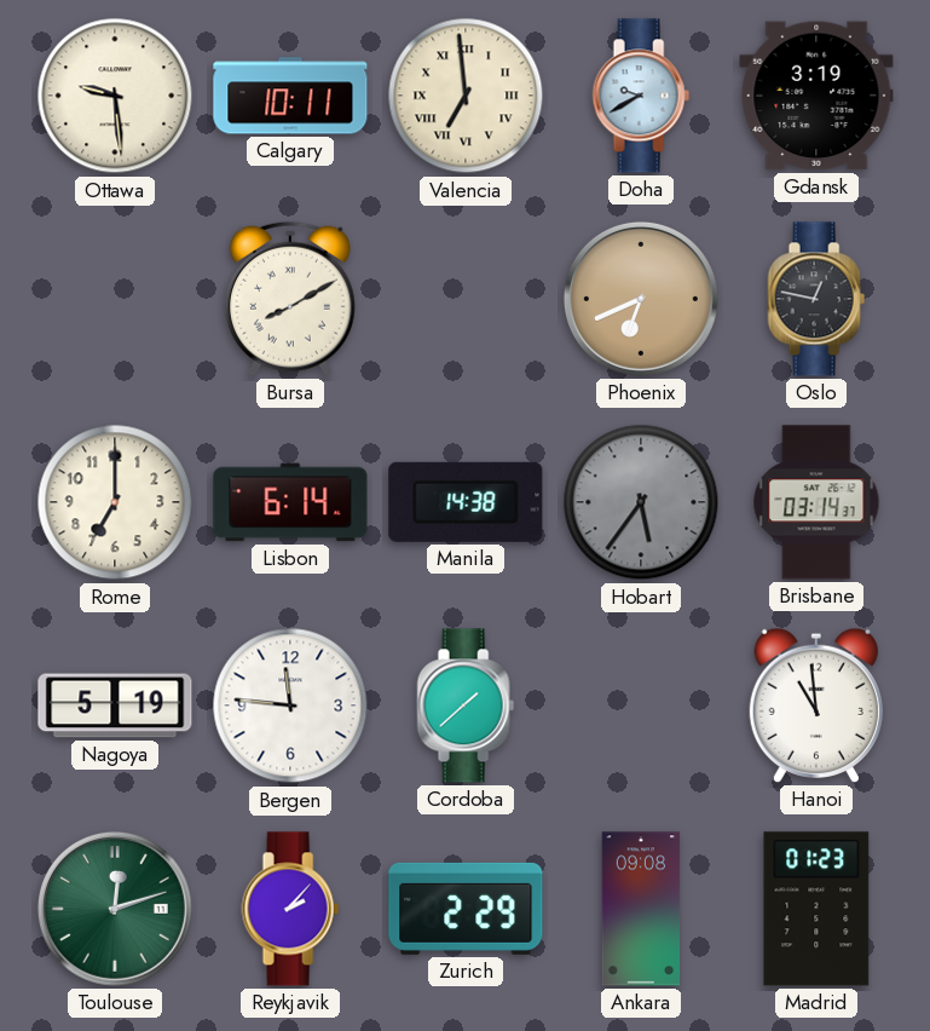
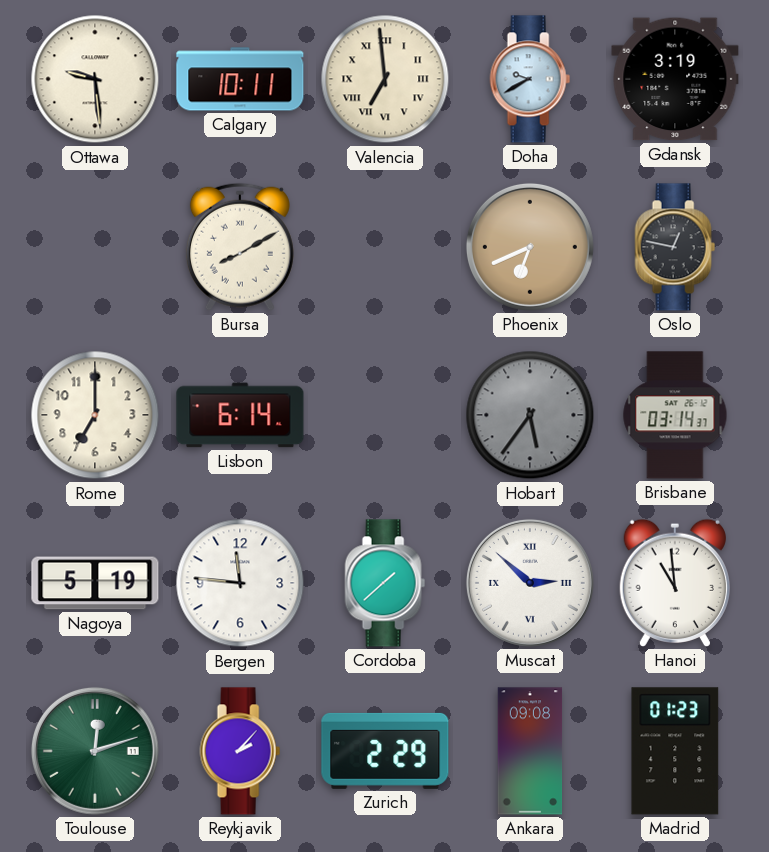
Manila: 14:38 -> none
Muscat: none -> 2:52
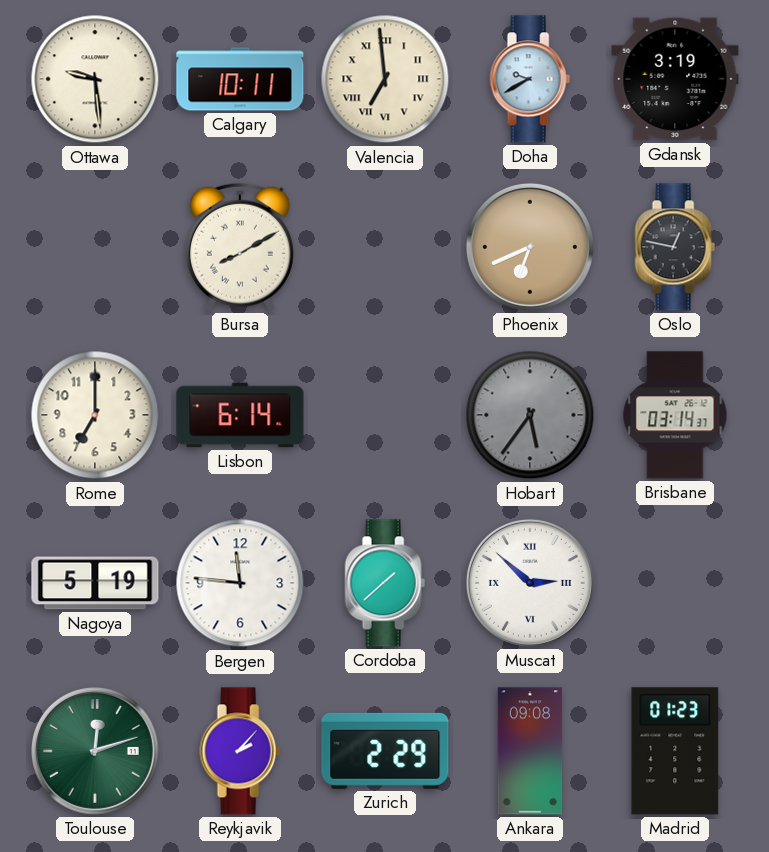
Hanoi: 10:59 -> none
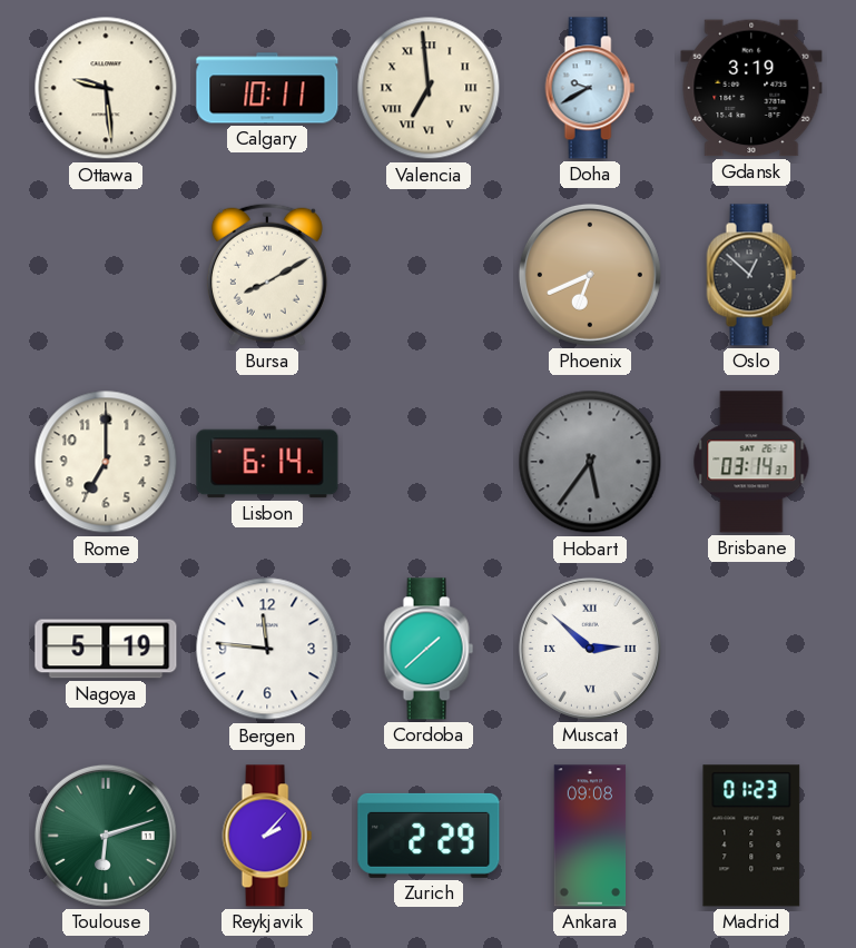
Oslo: 12:47 -> 12:52
Toulouse: 12:12 -> 6:12
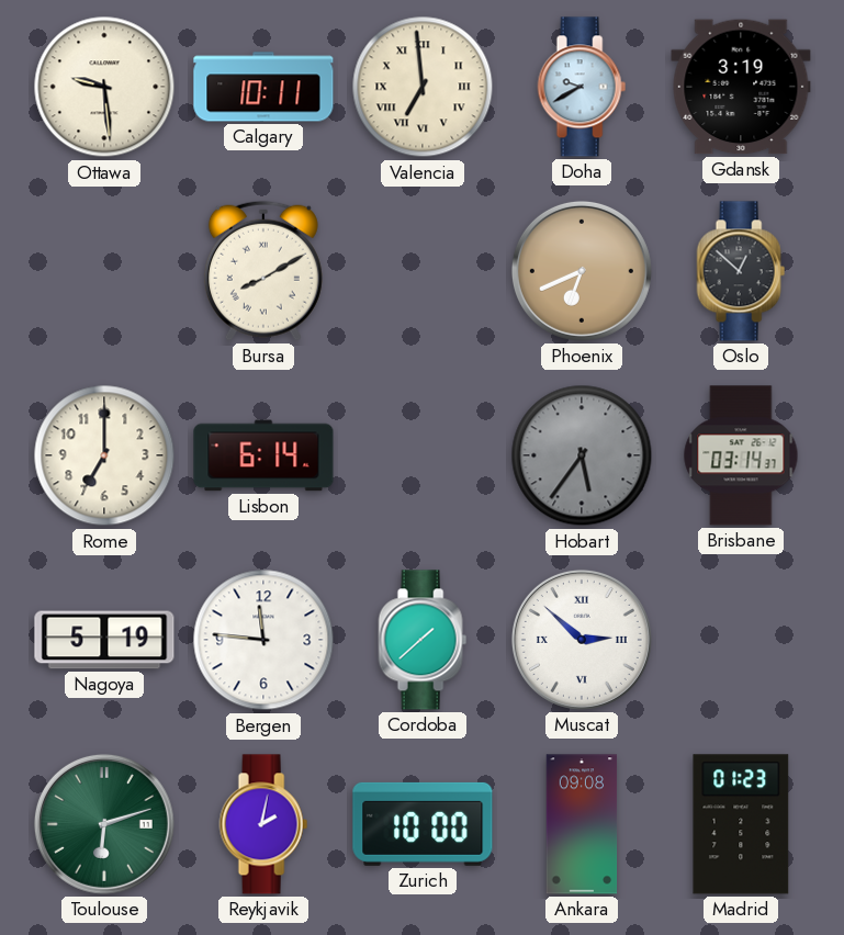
Reykjavik: 2:07 -> 2:02
Zurich: 2:29 -> 10:00
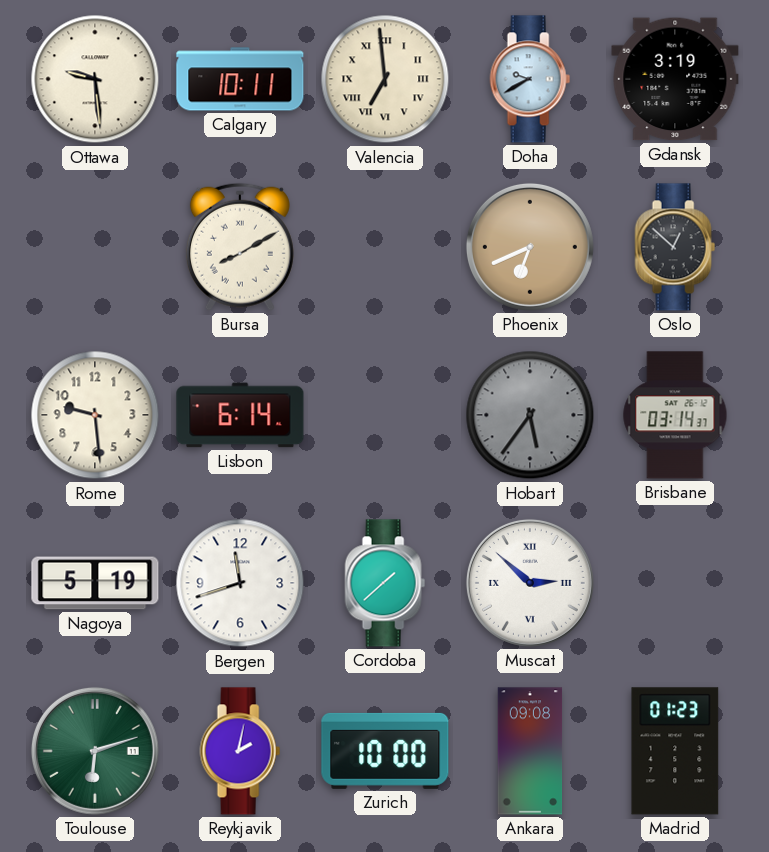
Rome: 7:00 -> 9:29
Bergen: 11:46 -> 11:42
